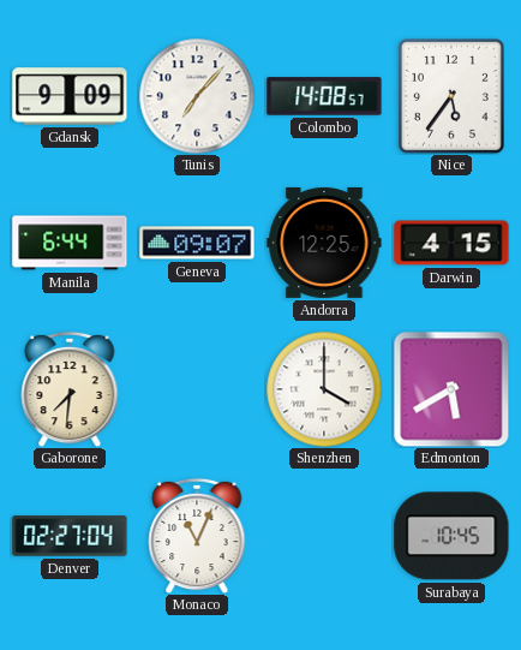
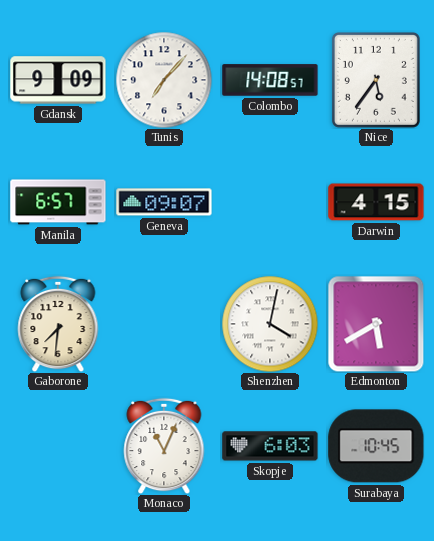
Manila: 6:44 -> 6:57
Andorra: 12:25 -> none
Shenzhen: 4:00 -> 4:02
Denver: 02:27 -> none
Skopje: none -> 6:03
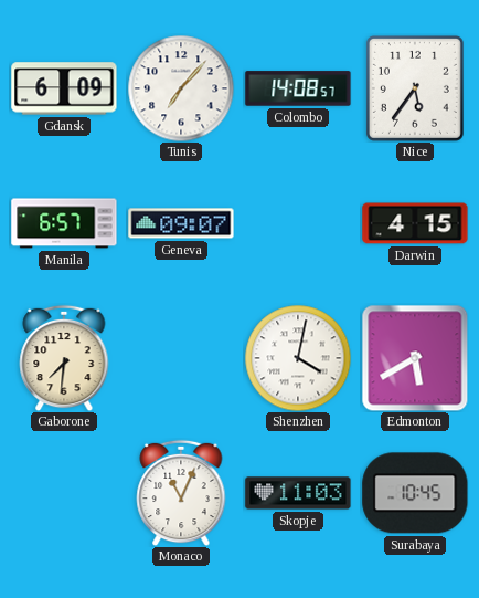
Gdansk: 9:09 -> 6:09
Skopje: 6:03 -> 11:03
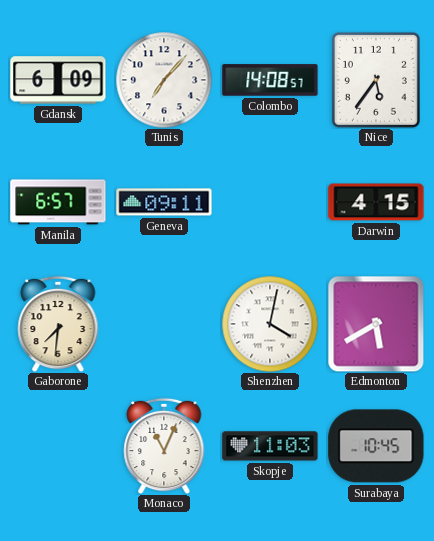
Geneva: 09:07 -> 09:11
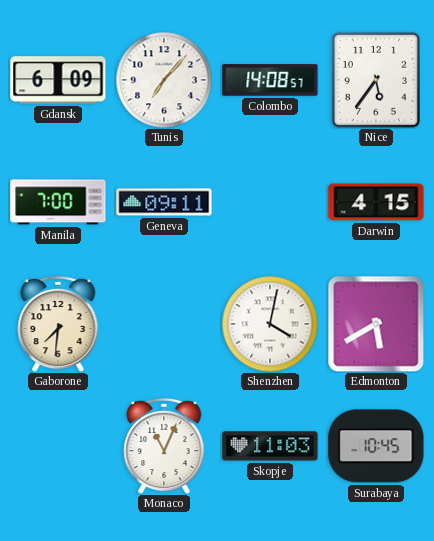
Manila: 6:57 -> 7:00
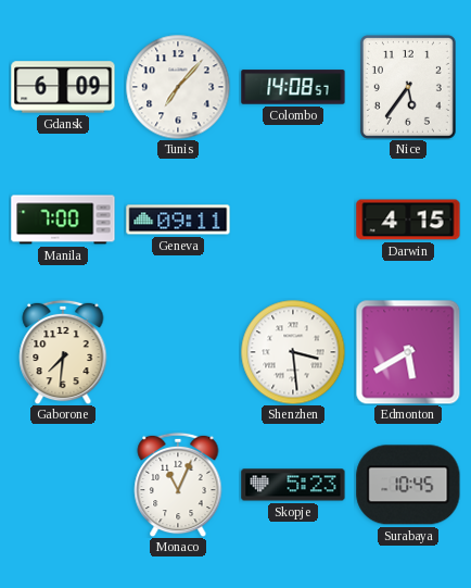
Shenzhen: 4:02 -> 3:29
Skopje: 11:03 -> 5:23
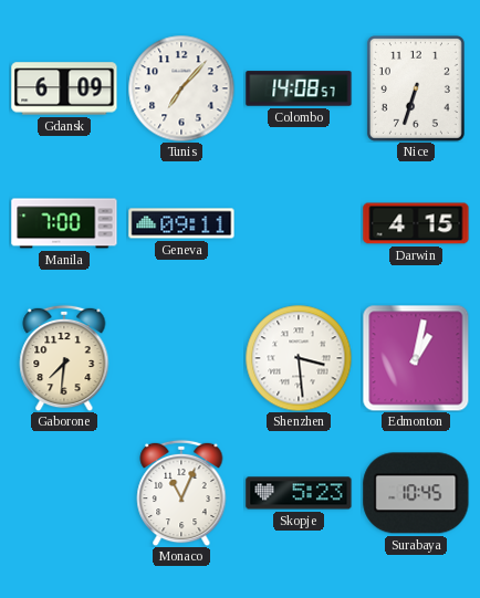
Nice: 5:36 -> 6:33
Edmonton: 5:40 -> 1:02
